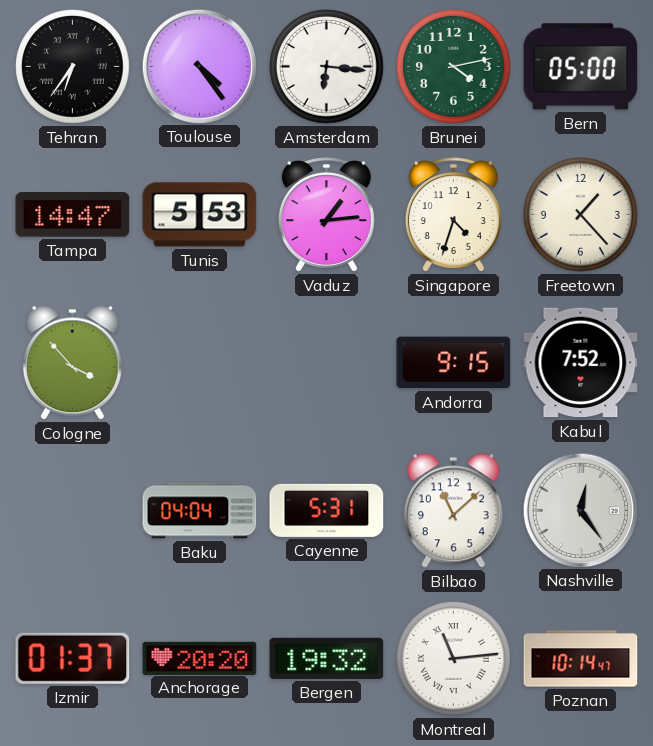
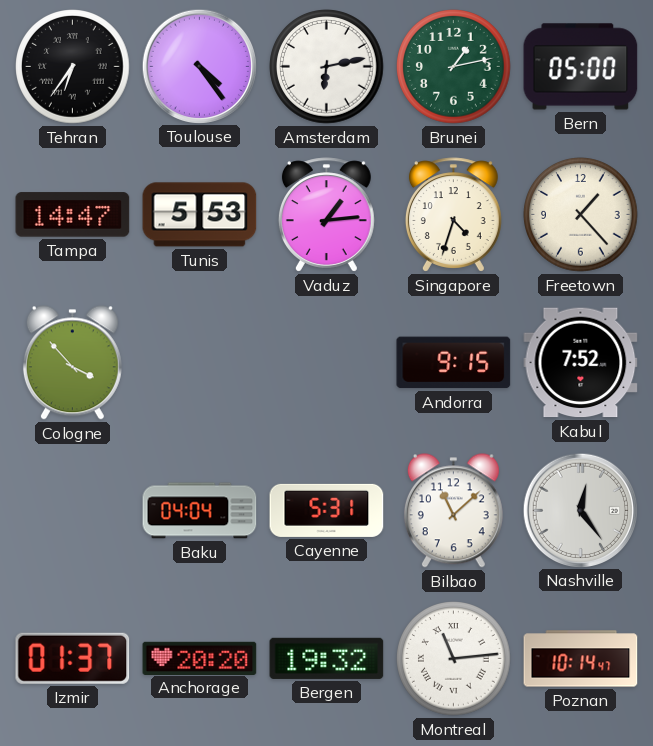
Amsterdam: 6:16 -> 6:13
Brunei: 4:13 -> 1:13
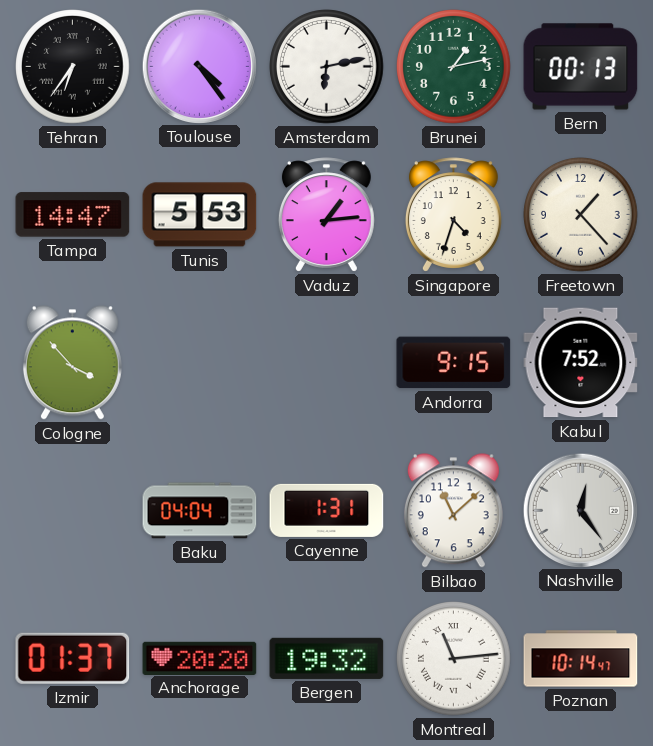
Bern: 05:00 -> 00:13
Cayenne: 5:31 -> 1:31
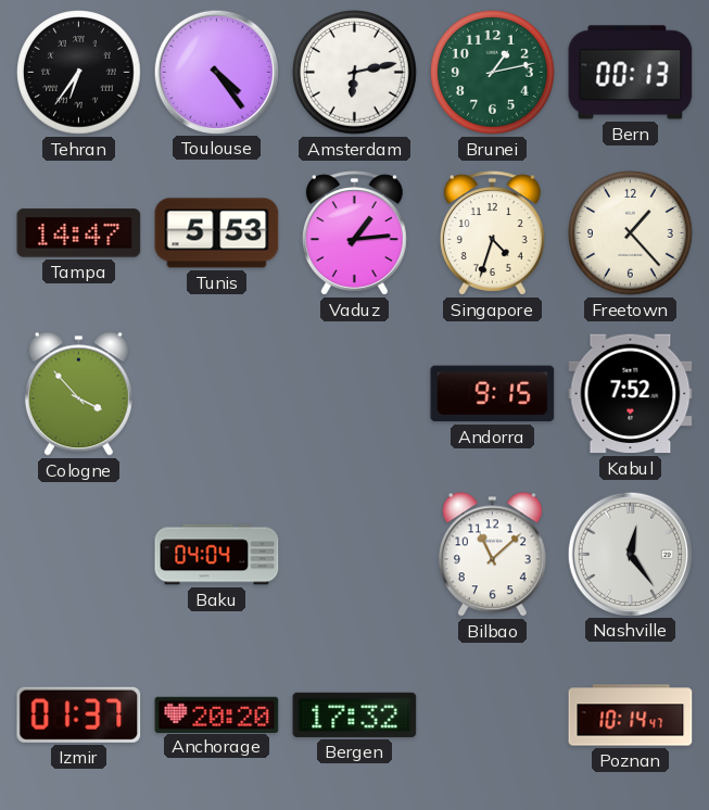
Cayenne: 1:31 -> none
Bergen: 19:32 -> 17:32
Montreal: 11:14 -> none
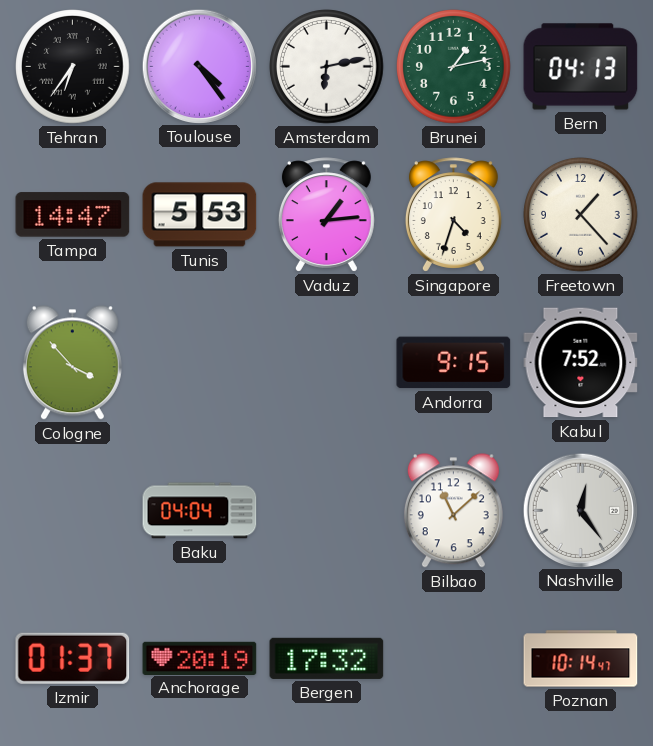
Bern: 00:13 -> 04:13
Anchorage: 20:20 -> 20:19
